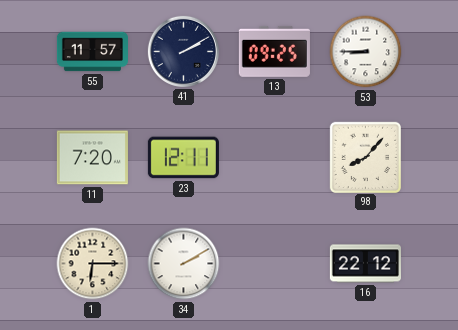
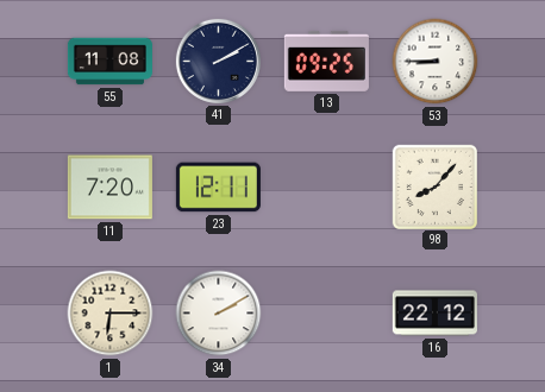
55: 11:57 -> 11:08
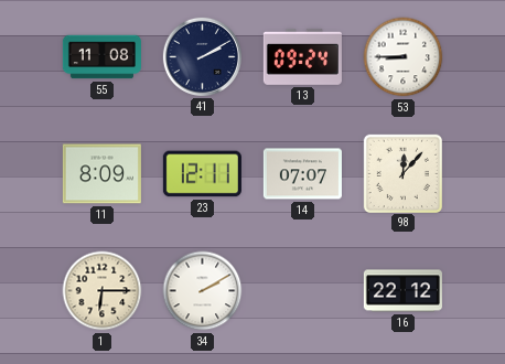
13: 09:25 -> 09:24
11: 7:20 -> 8:09
14: none -> 07:07
98: 8:07 -> 12:07
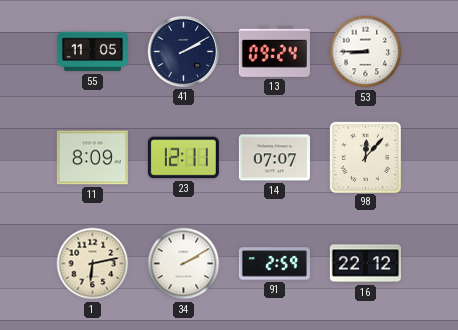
55: 11:08 -> 11:05
1: 6:15 -> 6:13
91: none -> 2:59
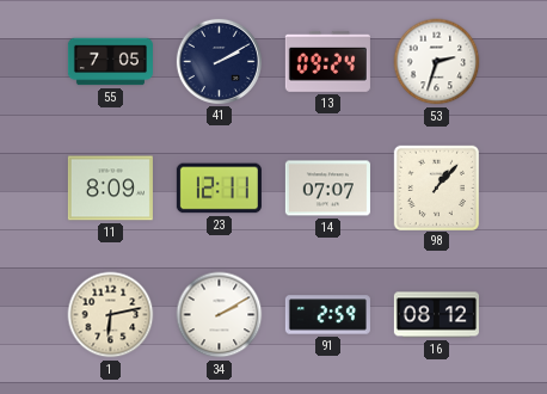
55: 11:05 -> 7:05
53: 8:45 -> 2:33
98: 12:07 -> 1:07
16: 22:12 -> 08:12
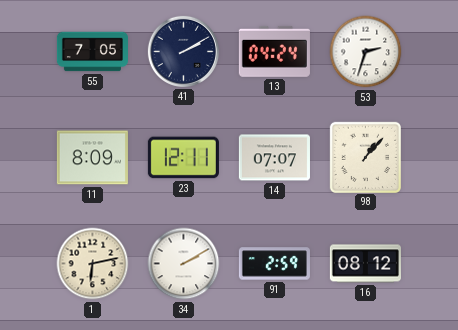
13: 09:24 -> 04:24
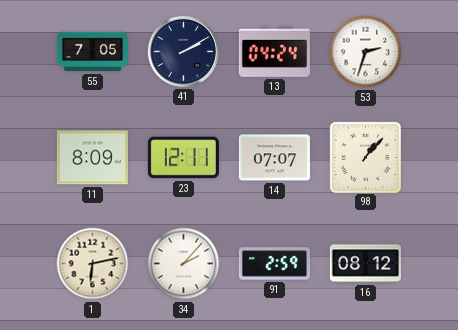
34: 2:10 -> 2:07
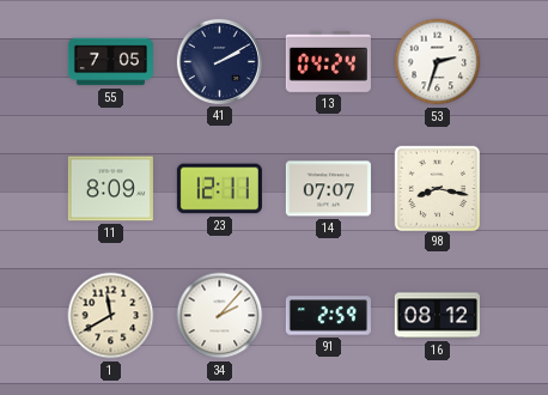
98: 1:07 -> 8:17
1: 6:13 -> 11:40
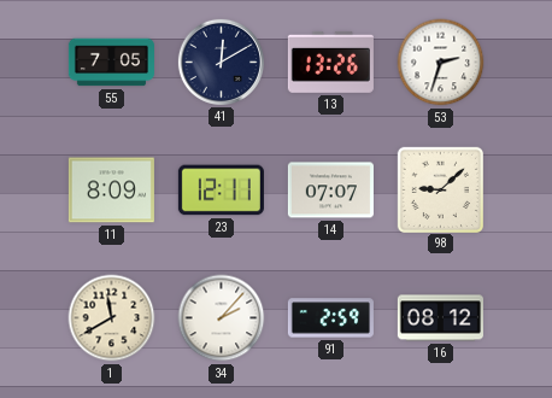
41: 2:10 -> 12:10
13: 04:24 -> 13:26
98: 8:17 -> 9:08
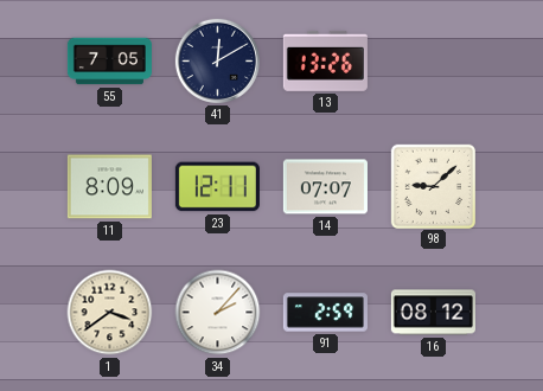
53: 2:33 -> none
1: 11:40 -> 3:39
